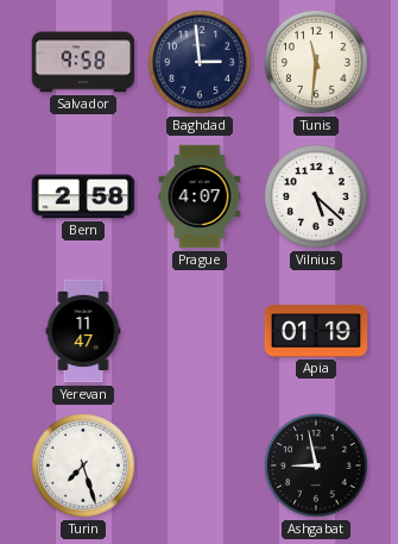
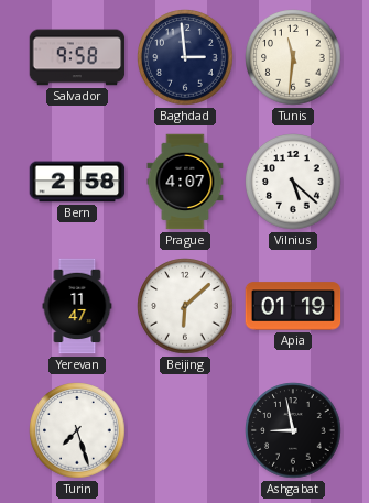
Beijing: none -> 6:08
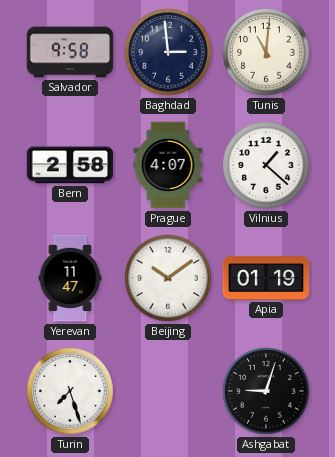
Tunis: 11:31 -> 11:01
Vilnius: 5:22 -> 1:22
Beijing: 6:08 -> 10:09
Ashgabat: 8:58 -> 9:03
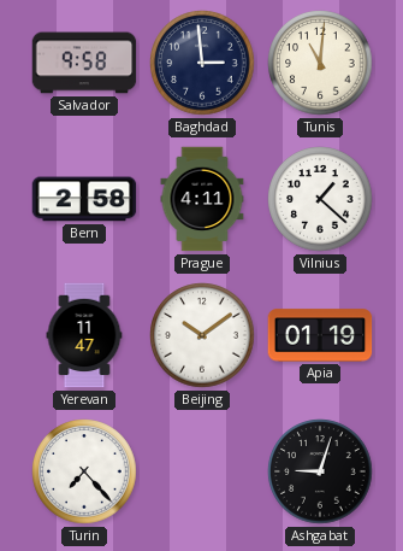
Prague: 4:07 -> 4:11
Turin: 7:27 -> 7:23
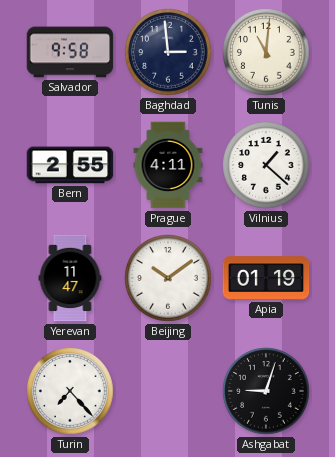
Bern: 2:58 -> 2:55
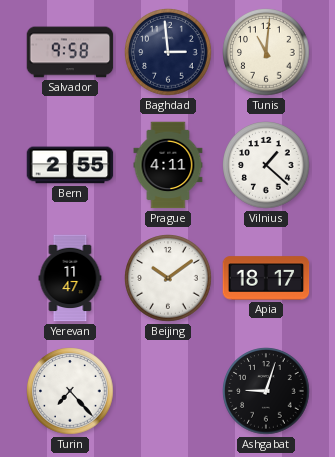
Apia: 01:19 -> 18:17
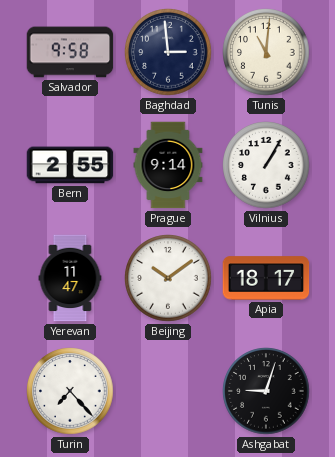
Prague: 4:11 -> 9:14
Vilnius: 1:22 -> 1:05
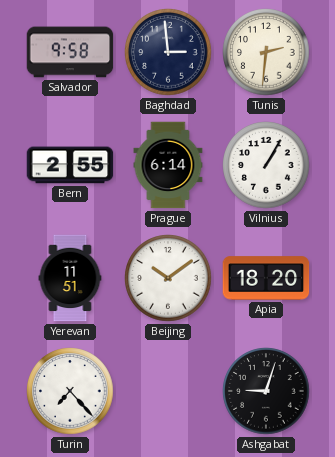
Tunis: 11:01 -> 2:31
Prague: 9:14 -> 6:14
Yerevan: 11:47 -> 11:51
Apia: 18:17 -> 18:20
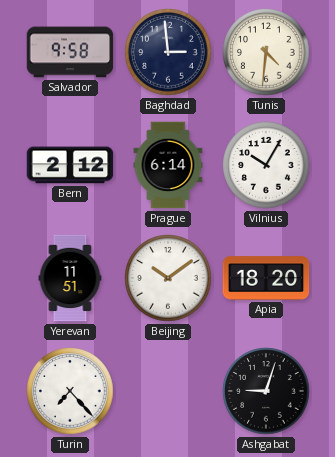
Tunis: 2:31 -> 4:31
Bern: 2:55 -> 2:12
Vilnius: 1:05 -> 10:05
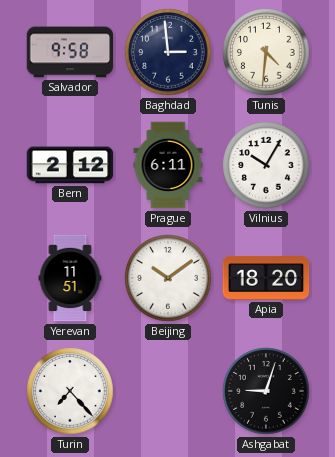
Prague: 6:14 -> 6:11
